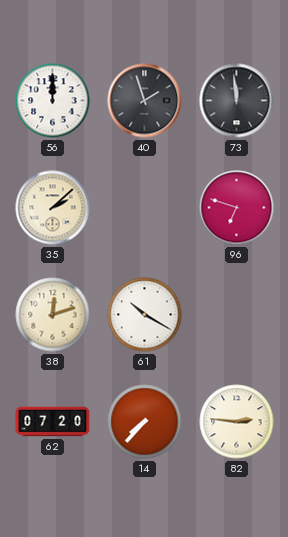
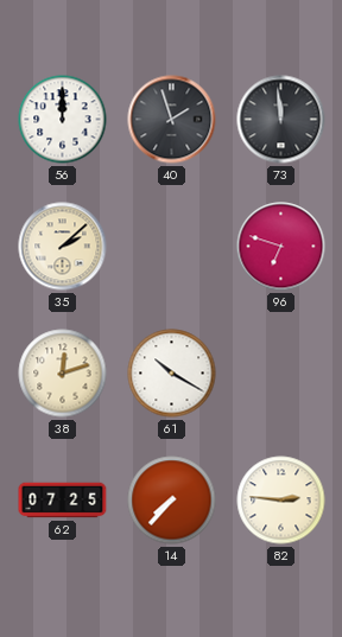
62: 07:20 -> 07:25
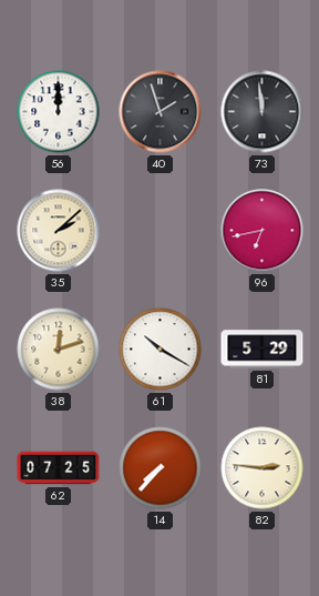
96: 6:48 -> 6:43
81: none -> 5:29
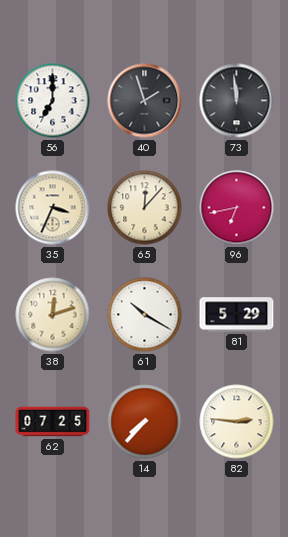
56: 12:00 -> 7:00
35: 2:08 -> 3:34
65: none -> 12:07
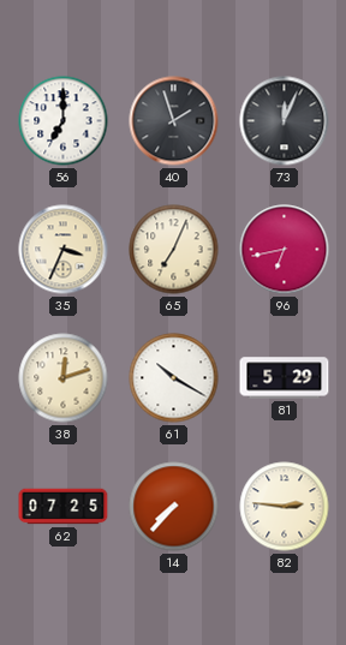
73: 11:59 -> 12:04
65: 12:07 -> 7:04
